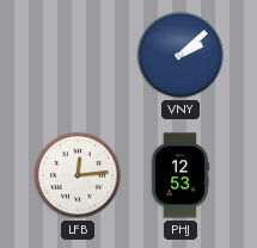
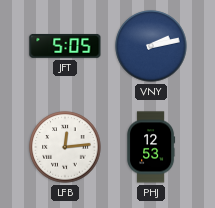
JFT: none -> 5:05
VNY: 2:08 -> 2:13
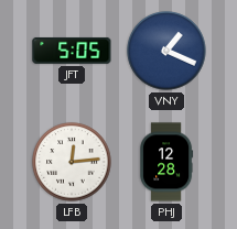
VNY: 2:13 -> 1:19
PHJ: 12:53 -> 12:28
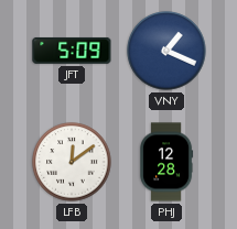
JFT: 5:05 -> 5:09
LFB: 12:14 -> 12:09
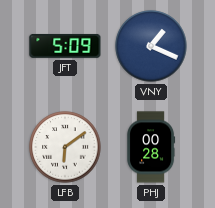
LFB: 12:09 -> 6:09
PHJ: 12:28 -> 00:28
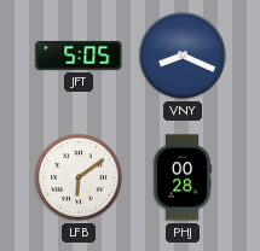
JFT: 5:09 -> 5:05
VNY: 1:19 -> 8:19
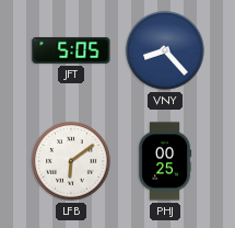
VNY: 8:19 -> 8:23
PHJ: 00:28 -> 00:25
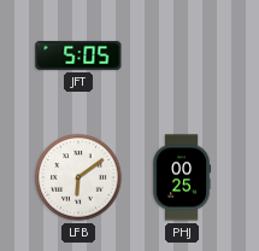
VNY: 8:23 -> none
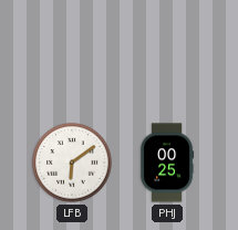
JFT: 5:05 -> none
